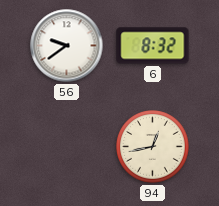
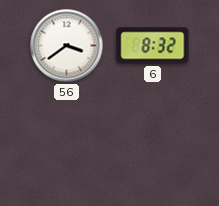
56: 9:39 -> 3:39
94: 12:43 -> none
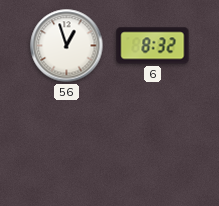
56: 3:39 -> 12:57
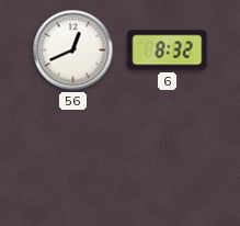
56: 12:57 -> 12:41
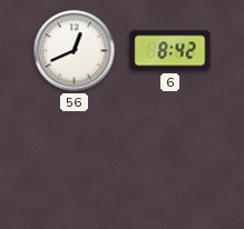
6: 8:32 -> 8:42
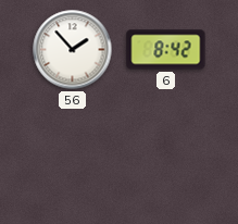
56: 12:41 -> 1:53
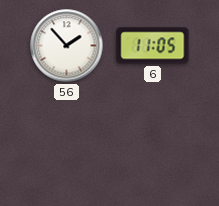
6: 8:42 -> 11:05
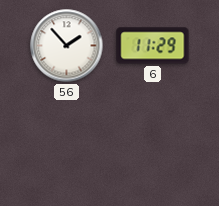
6: 11:05 -> 11:29
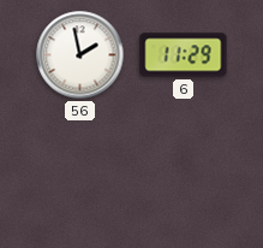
56: 1:53 -> 1:58
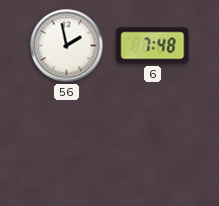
6: 11:29 -> 7:48
